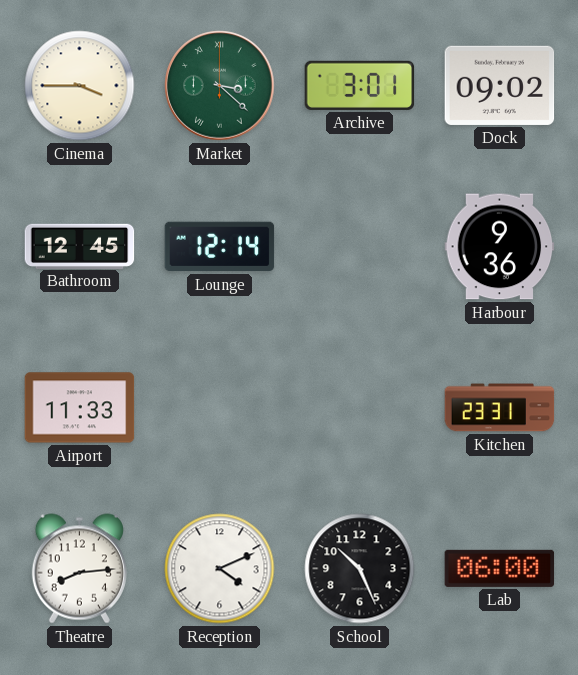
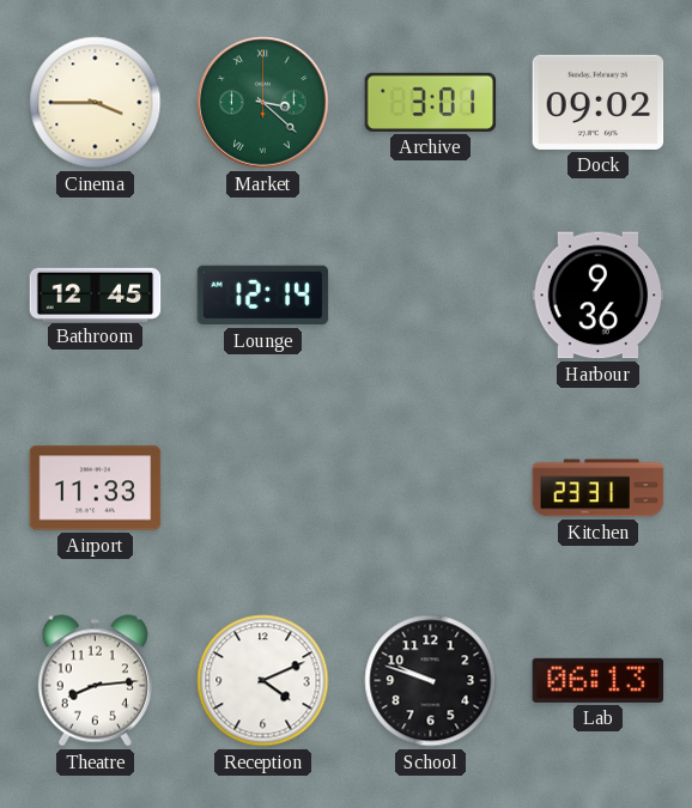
School: 10:26 -> 9:48
Lab: 06:00 -> 06:13
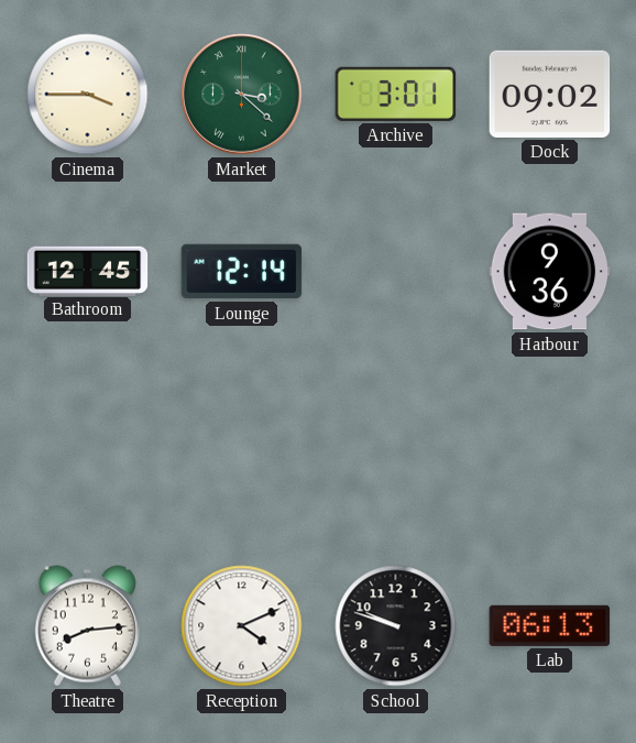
Airport: 11:33 -> none
Kitchen: 23:31 -> none
